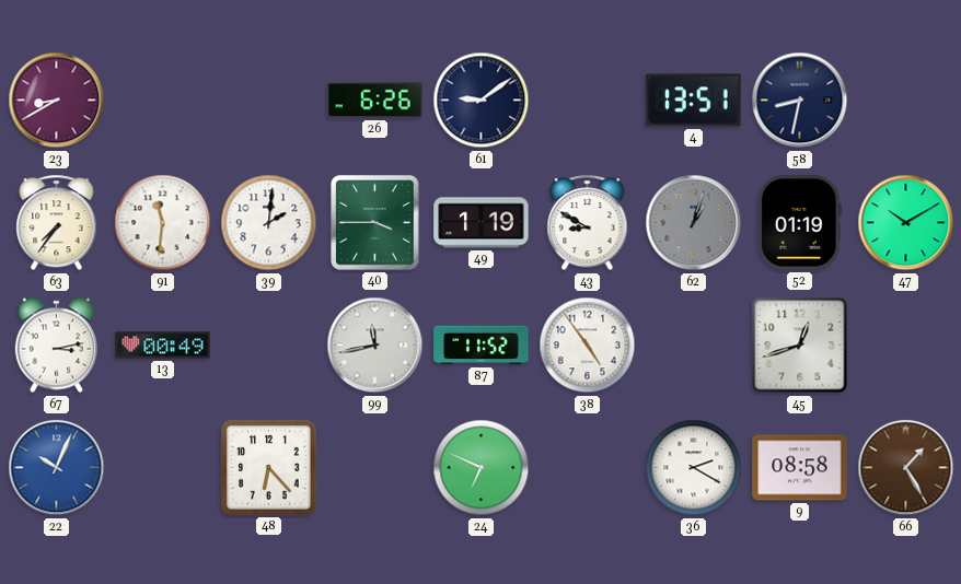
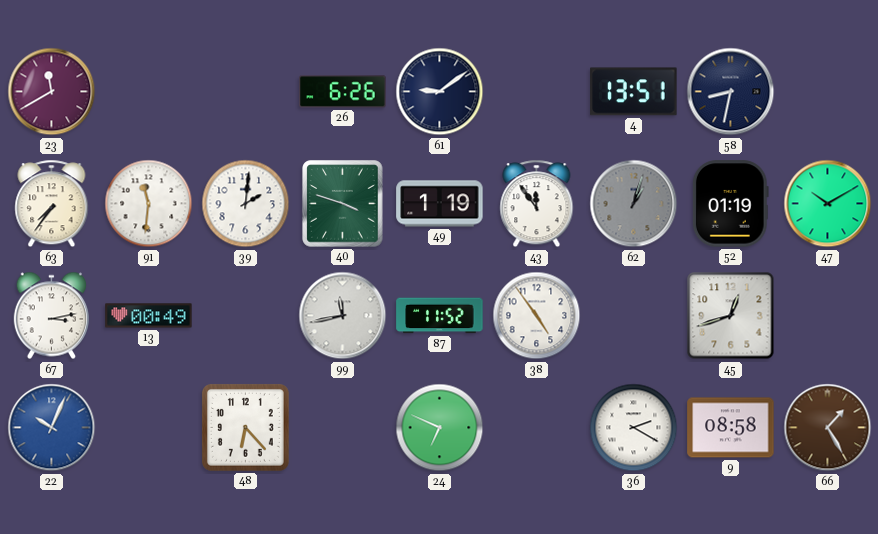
23: 8:40 -> 11:40
40: 3:45 -> 3:48
43: 8:50 -> 11:54
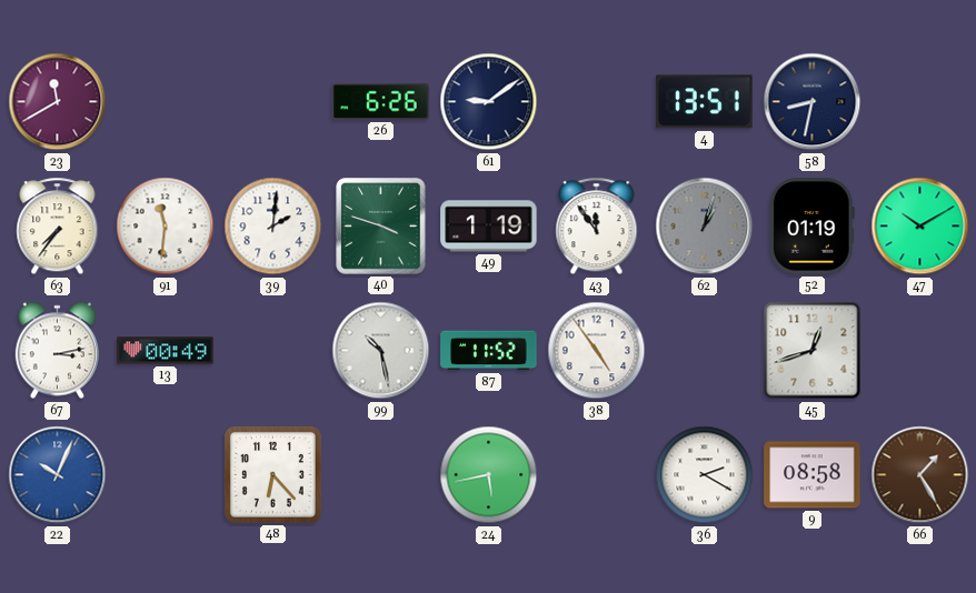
99: 11:43 -> 10:28
24: 6:49 -> 5:43
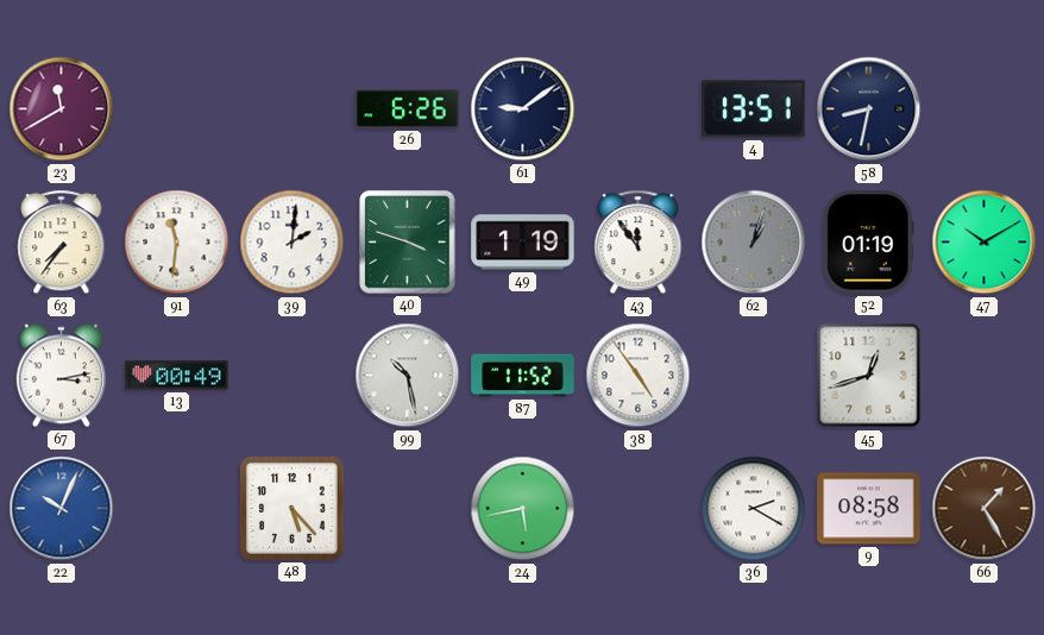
48: 6:23 -> 5:23
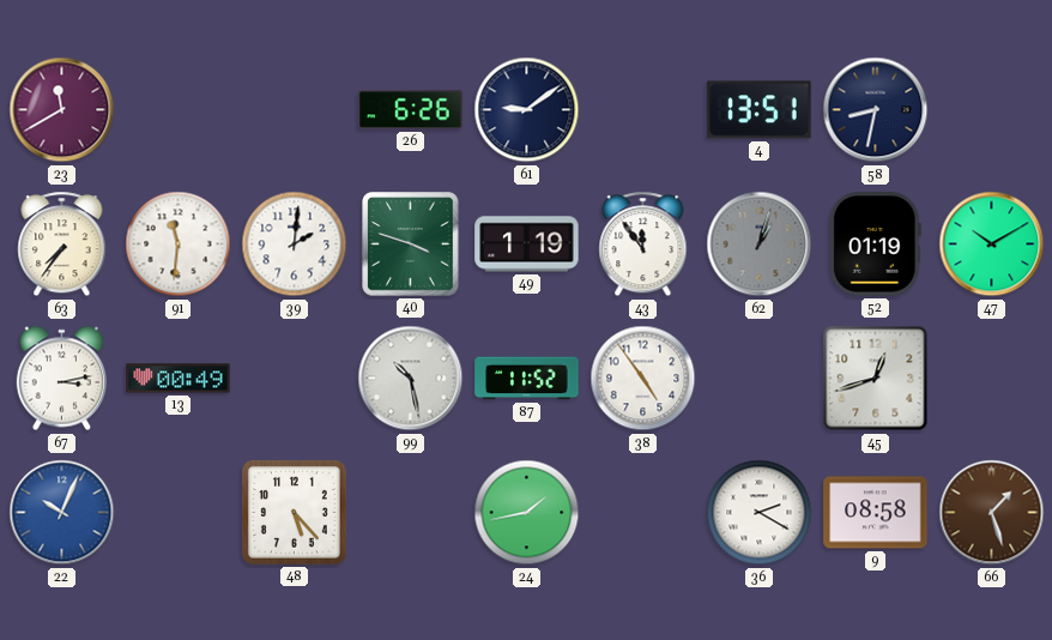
24: 5:43 -> 1:43
66: 1:25 -> 1:27
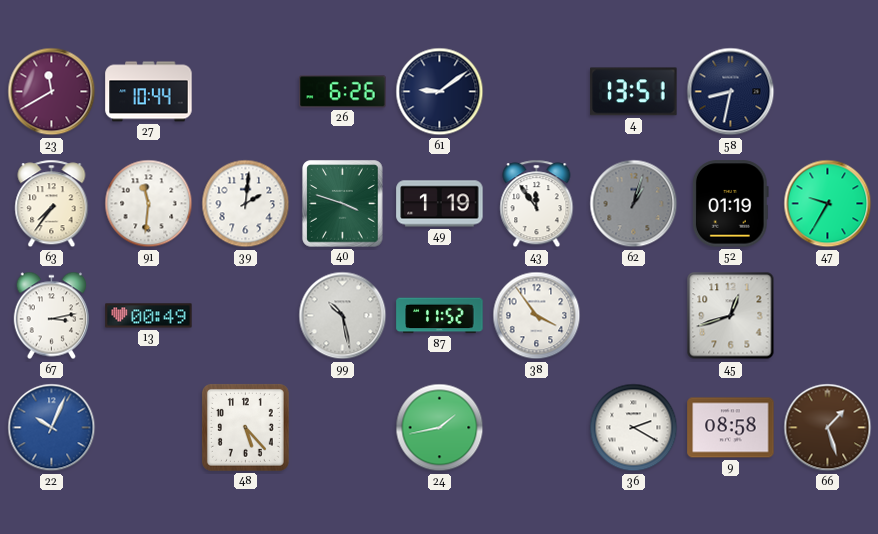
27: none -> 10:44
47: 10:10 -> 9:35
38: 4:54 -> 3:54
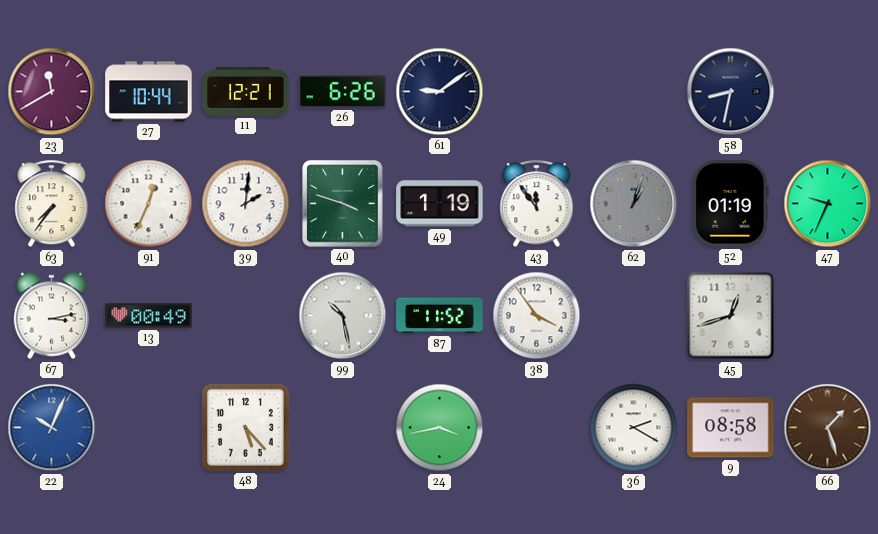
11: none -> 12:21
4: 13:51 -> none
91: 11:31 -> 12:34
47: 9:35 -> 9:34
24: 1:43 -> 3:43
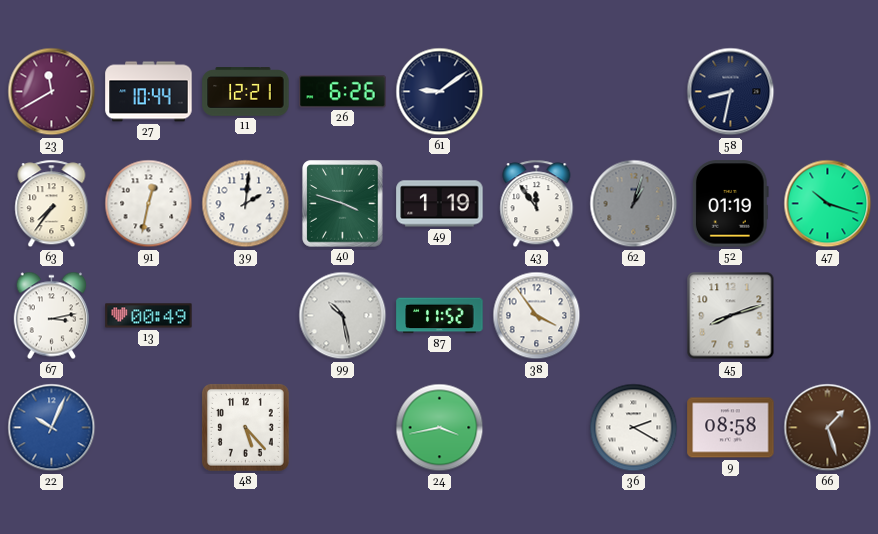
91: 12:34 -> 12:32
47: 9:34 -> 10:18
45: 12:42 -> 8:12
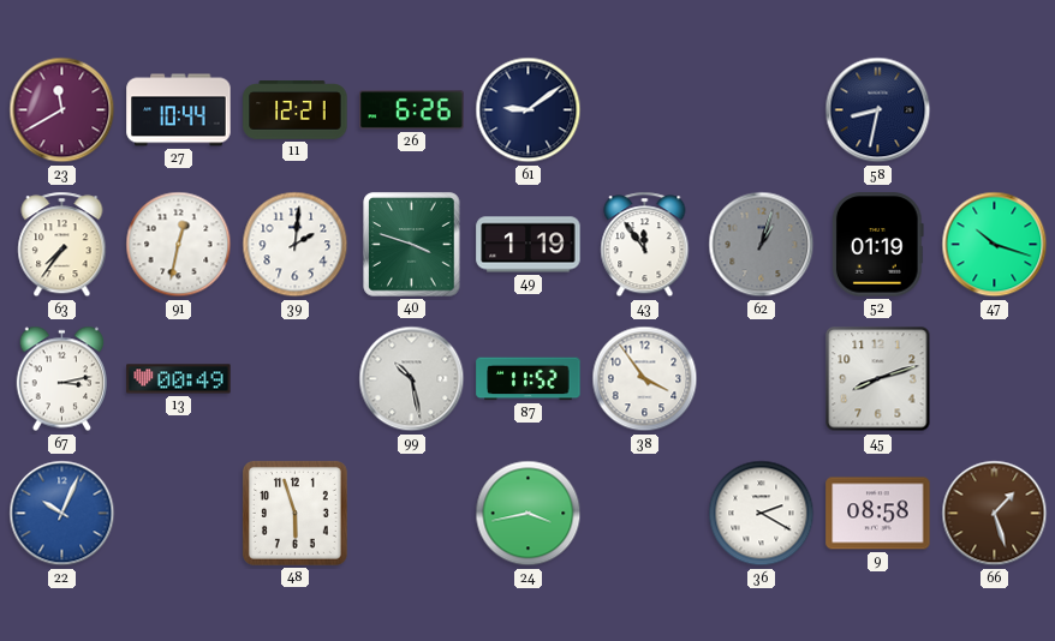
48: 5:23 -> 5:57
